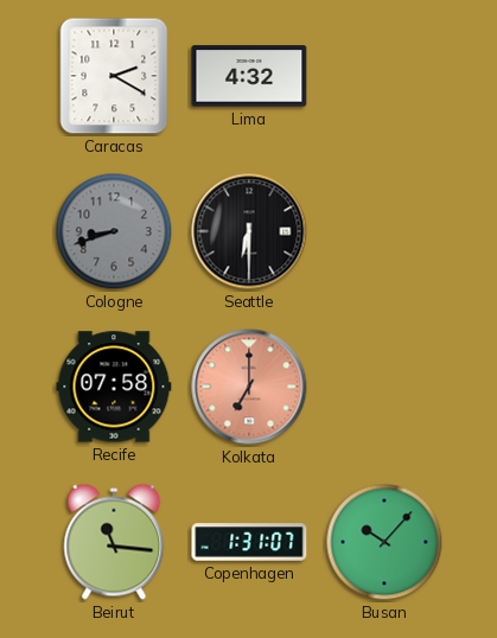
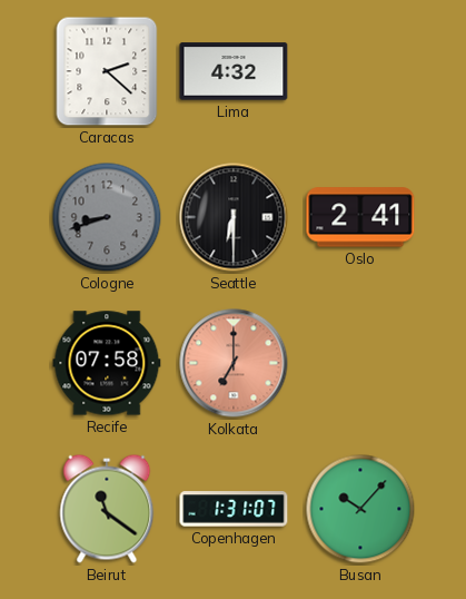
Caracas: 2:20 -> 2:22
Oslo: none -> 2:41
Beirut: 11:16 -> 11:21
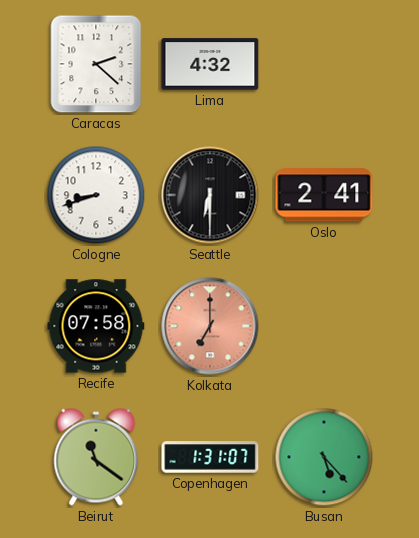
Cologne dial: grey -> white
Busan: 10:07 -> 5:23
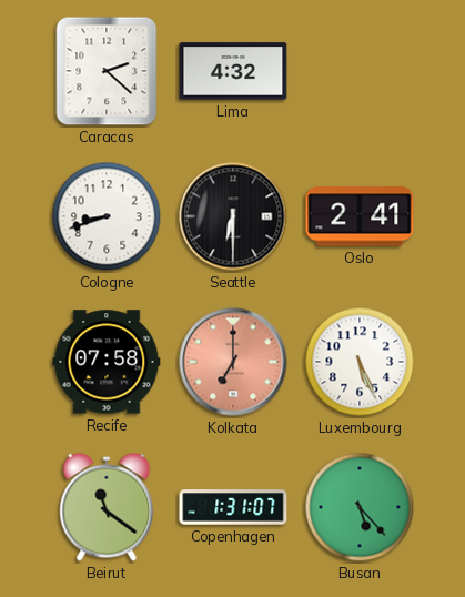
Luxembourg: none -> 5:26
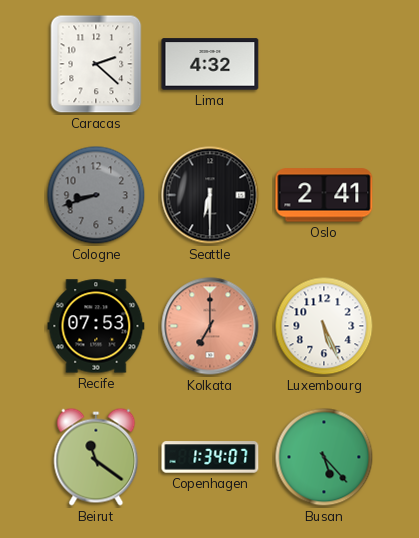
Cologne dial: white -> grey
Recife: 07:58 -> 07:53
Copenhagen: 1:31 -> 1:34
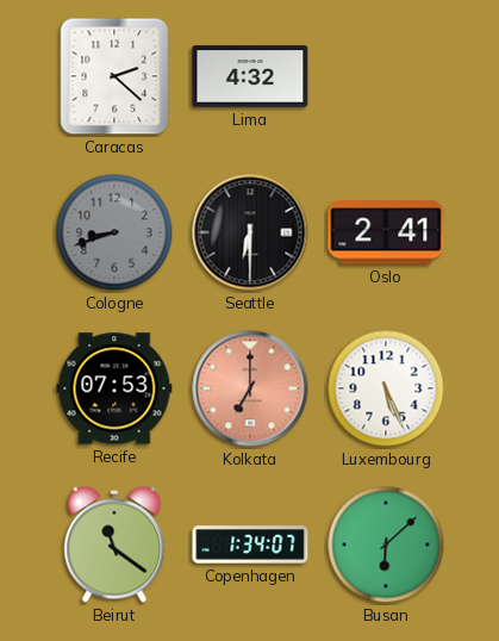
Busan: 5:23 -> 6:08
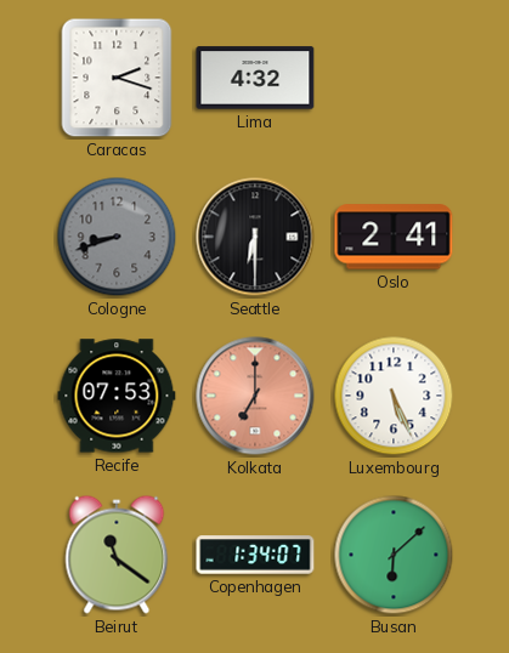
Caracas: 2:22 -> 2:18
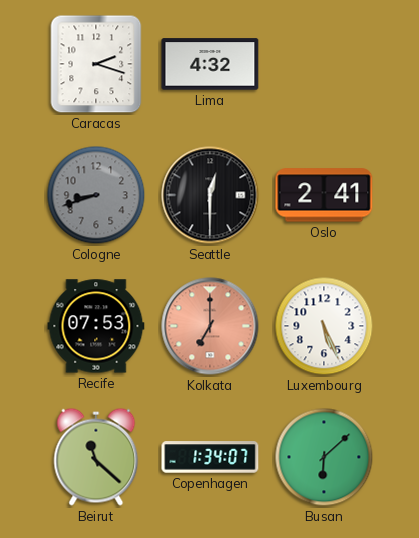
Seattle: 6:30 -> 12:30
Beirut: 11:21 -> 11:22
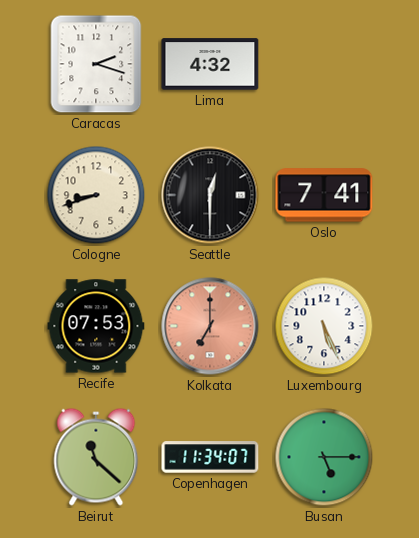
Cologne dial: grey -> cream
Oslo: 2:41 -> 7:41
Copenhagen: 1:34 -> 11:34
Busan: 6:08 -> 5:15
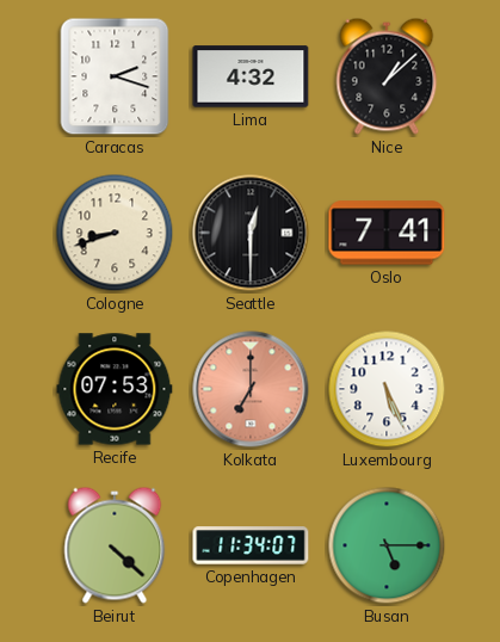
Nice: none -> 1:08
Beirut: 11:22 -> 4:22
